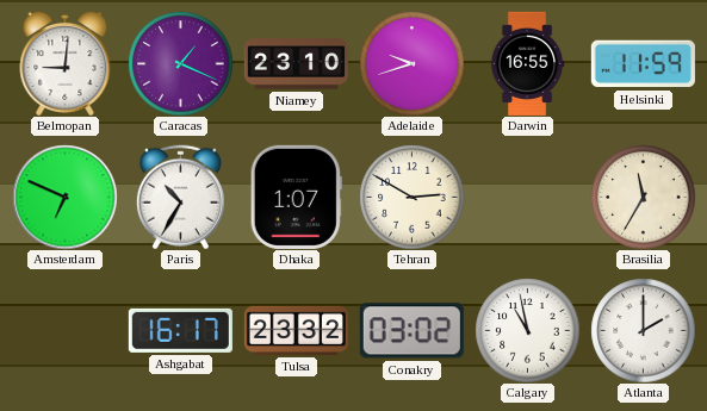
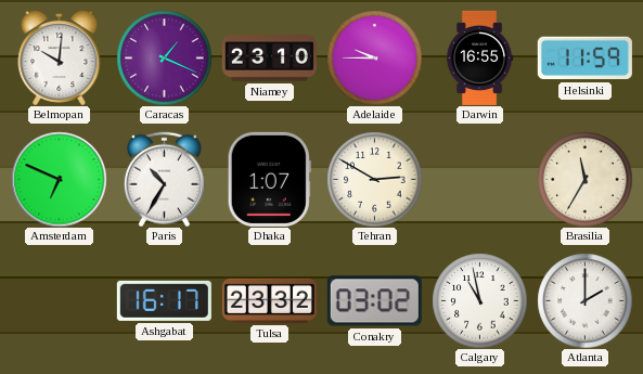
Belmopan: 9:01 -> 10:01
Adelaide: 9:42 -> 9:45
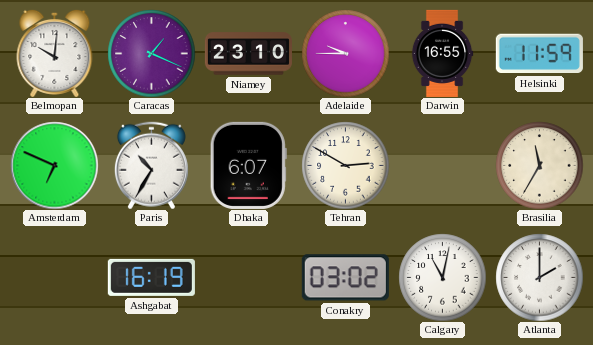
Dhaka: 1:07 -> 6:07
Ashgabat: 16:17 -> 16:19
Tulsa: 23:32 -> none
Calgary: 10:58 -> 11:02
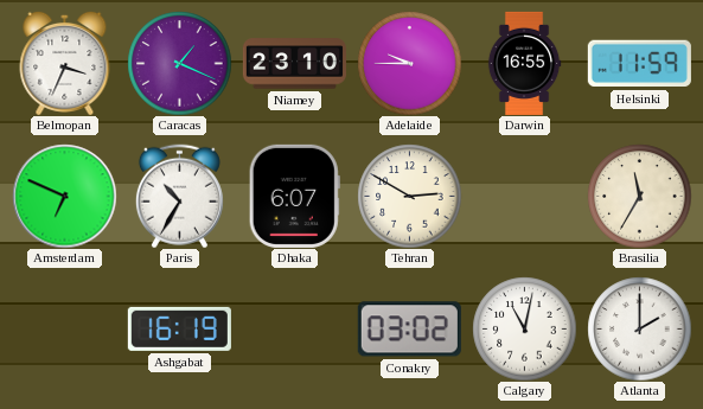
Belmopan: 10:01 -> 3:34
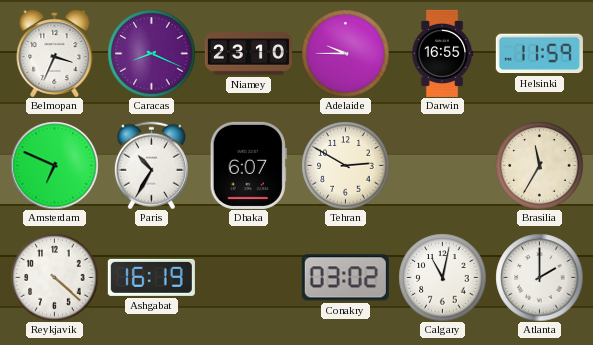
Caracas: 1:19 -> 8:19
Reykjavik: none -> 4:22
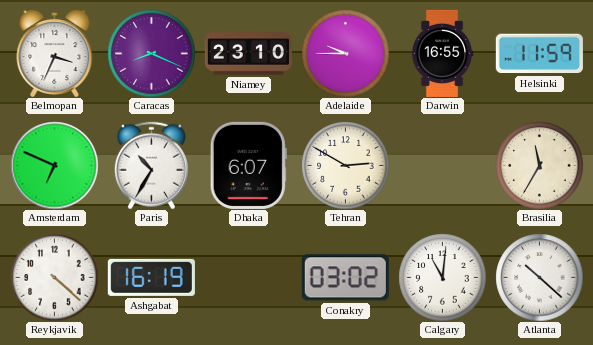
Calgary: 11:02 -> 11:01
Atlanta: 2:00 -> 10:22
